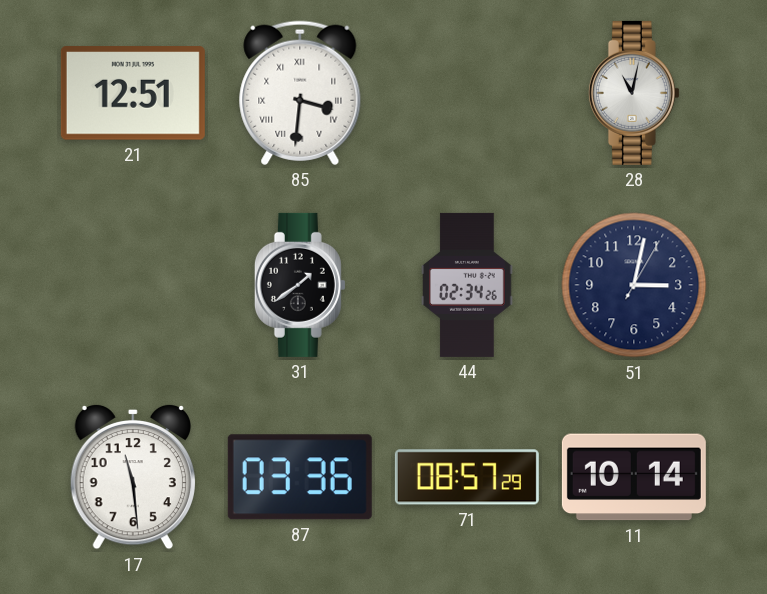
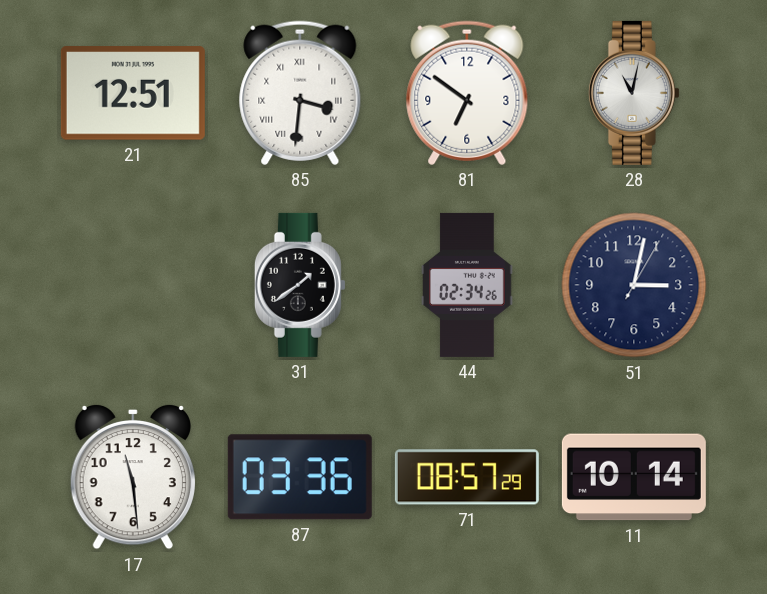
81: none -> 6:51
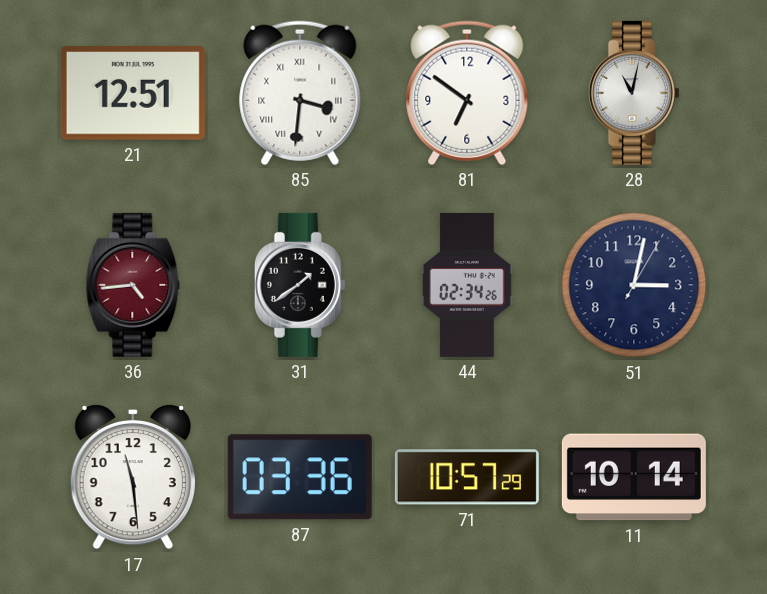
36: none -> 4:44
71: 08:57 -> 10:57
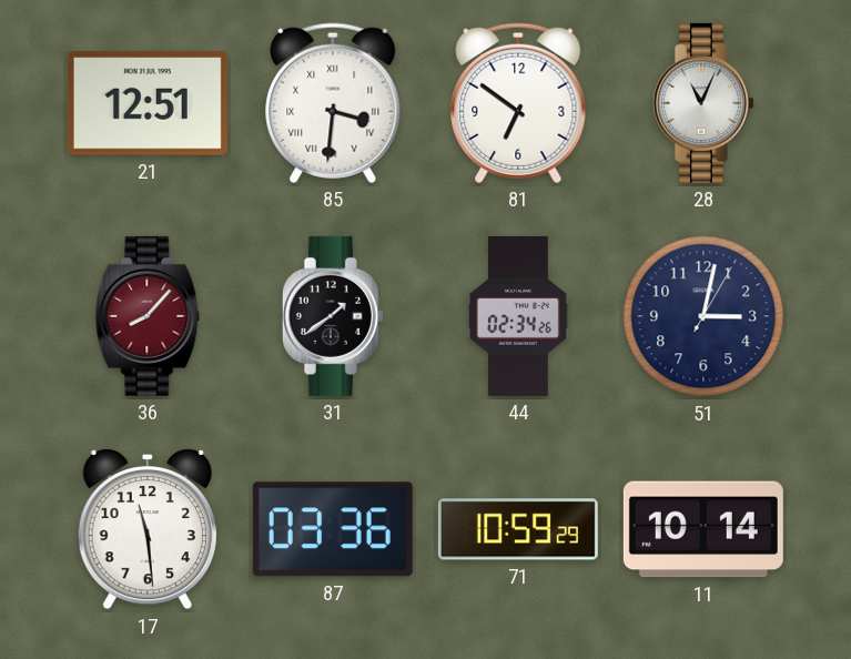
28: 11:02 -> 11:04
36: 4:44 -> 8:07
71: 10:57 -> 10:59
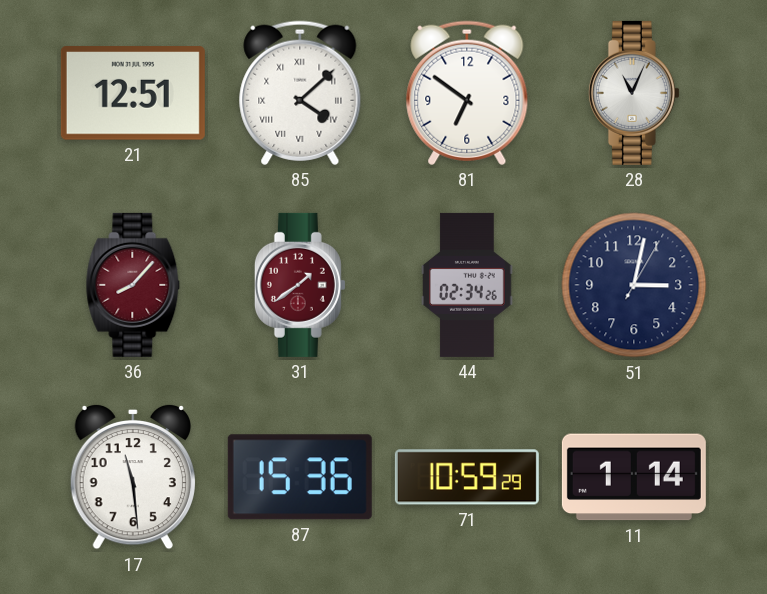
85: 3:31 -> 4:08
31 dial: black -> burgundy
87: 03:36 -> 15:36
11: 10:14 -> 1:14
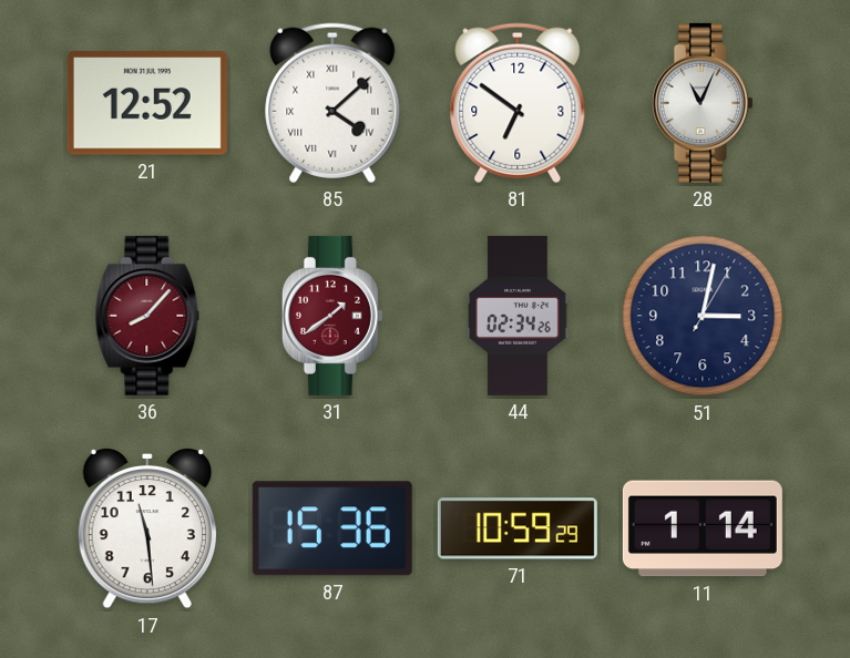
21: 12:51 -> 12:52
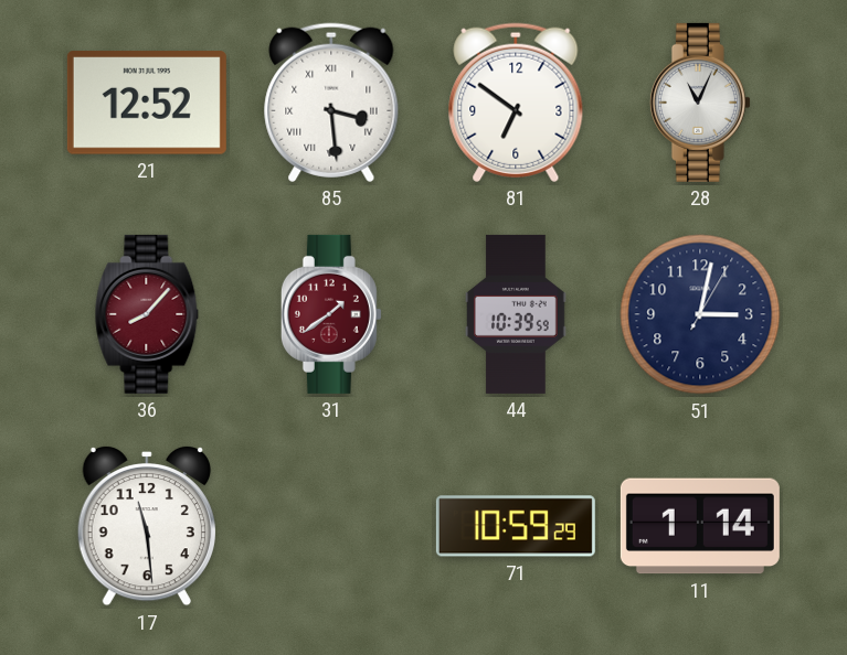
85: 4:08 -> 3:29
44: 02:34 -> 10:39
87: 15:36 -> none
